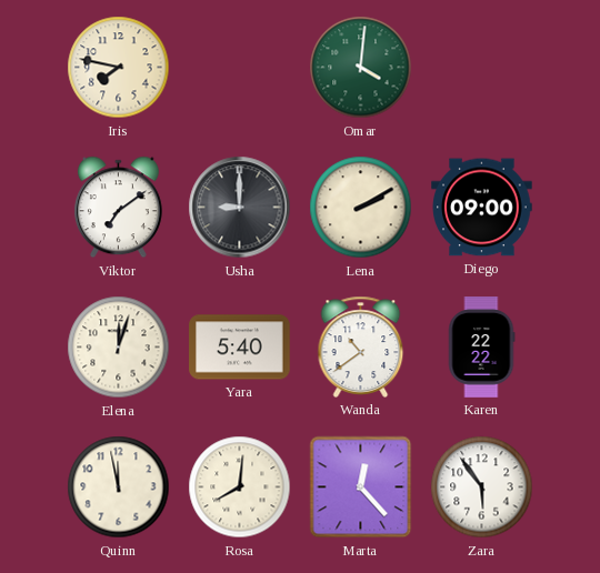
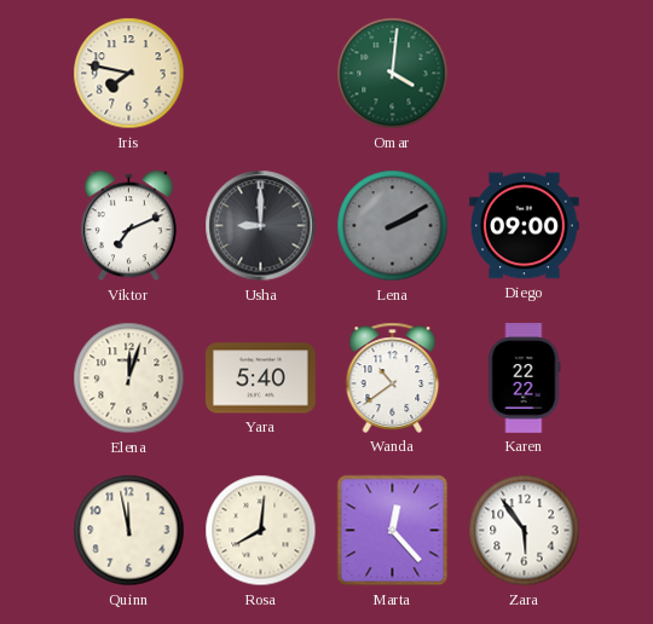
Viktor: 7:09 -> 7:11
Lena dial: cream -> grey
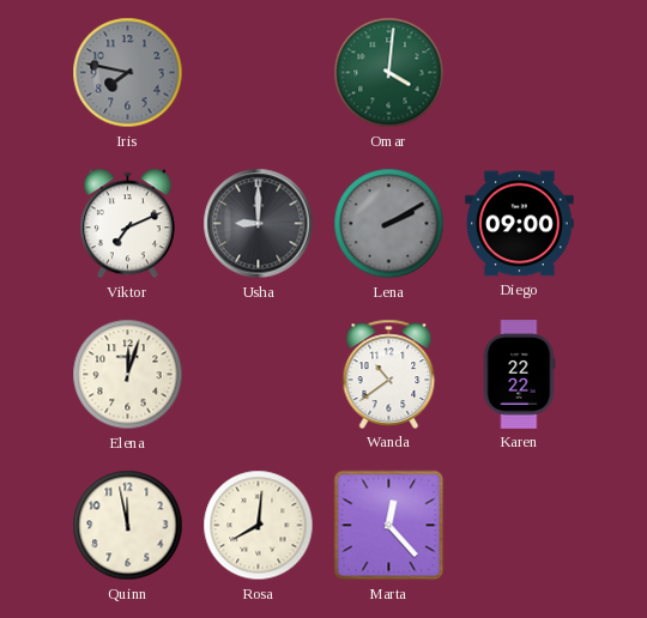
Iris dial: cream -> grey
Yara: 5:40 -> none
Zara: 5:54 -> none
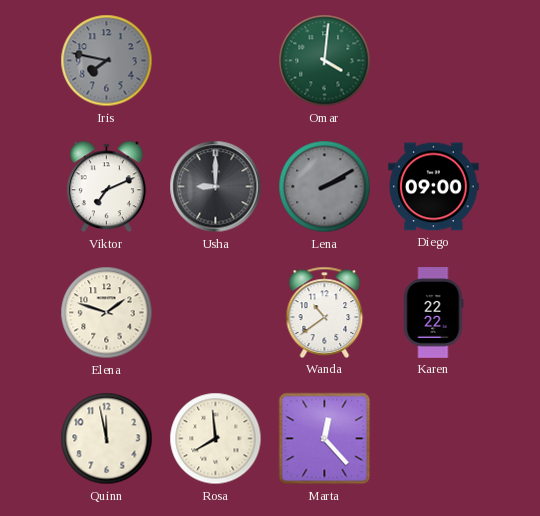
Elena: 12:03 -> 1:48
Rosa: 8:01 -> 7:59
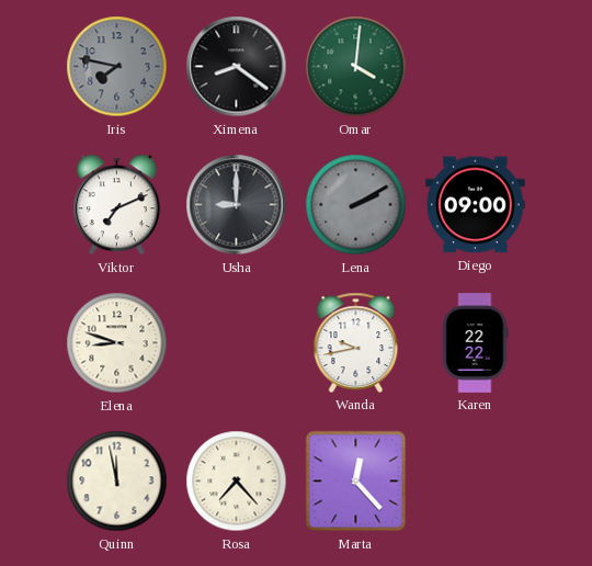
Ximena: none -> 8:21
Elena: 1:48 -> 8:48
Wanda: 10:39 -> 9:43
Rosa: 7:59 -> 7:23
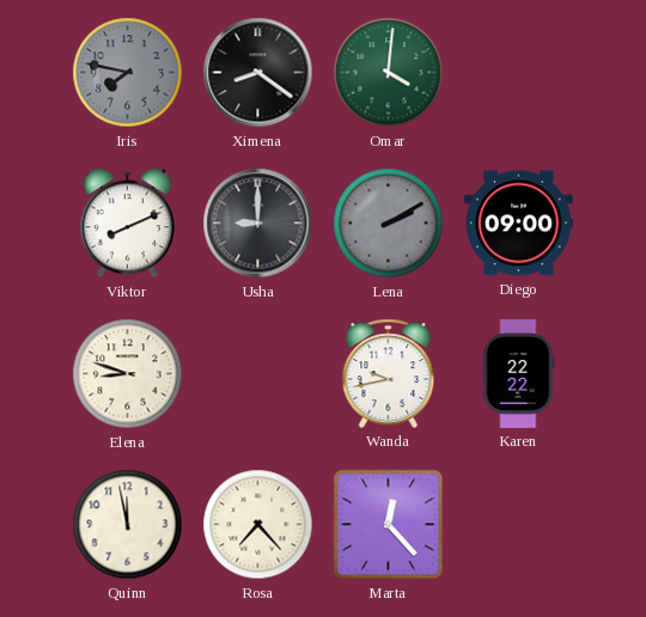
Viktor: 7:11 -> 8:11
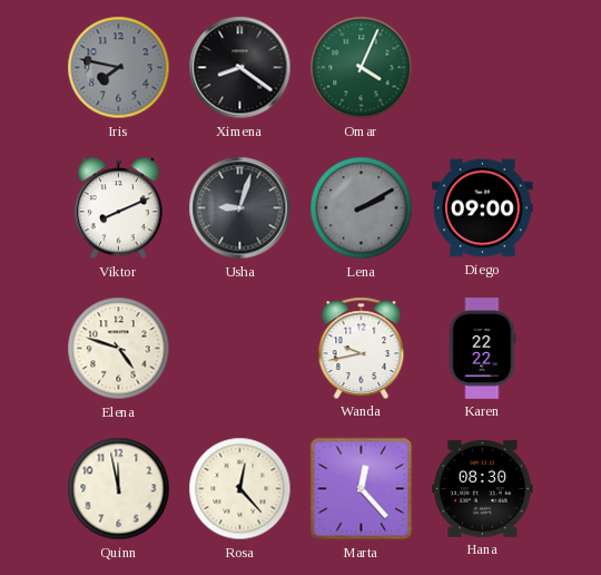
Omar: 4:01 -> 4:04
Usha: 9:00 -> 9:03
Elena: 8:48 -> 4:48
Rosa: 7:23 -> 12:23
Hana: none -> 08:30
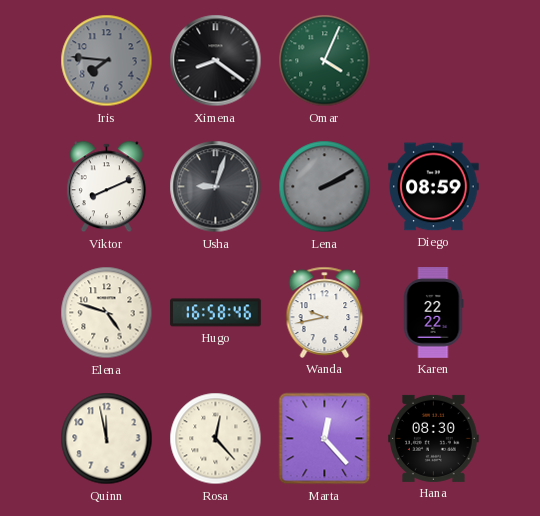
Iris: 7:47 -> 7:46
Diego: 09:00 -> 08:59
Hugo: none -> 16:58
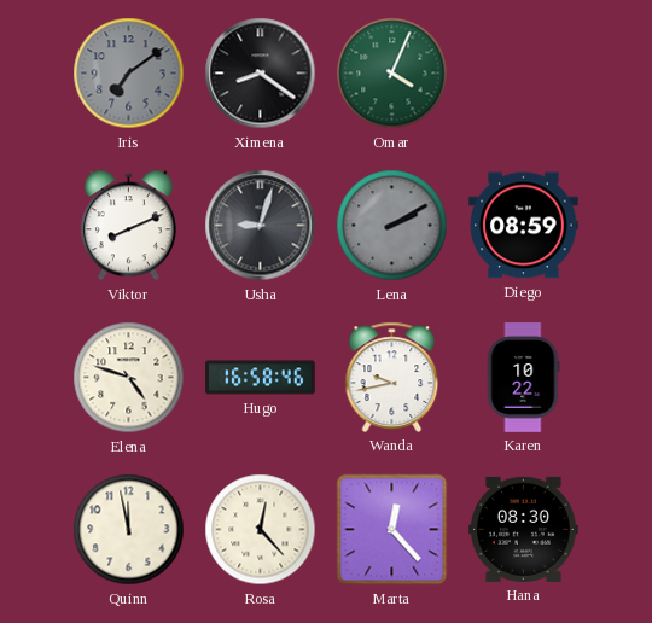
Iris: 7:46 -> 7:09
Karen: 22:22 -> 10:22
